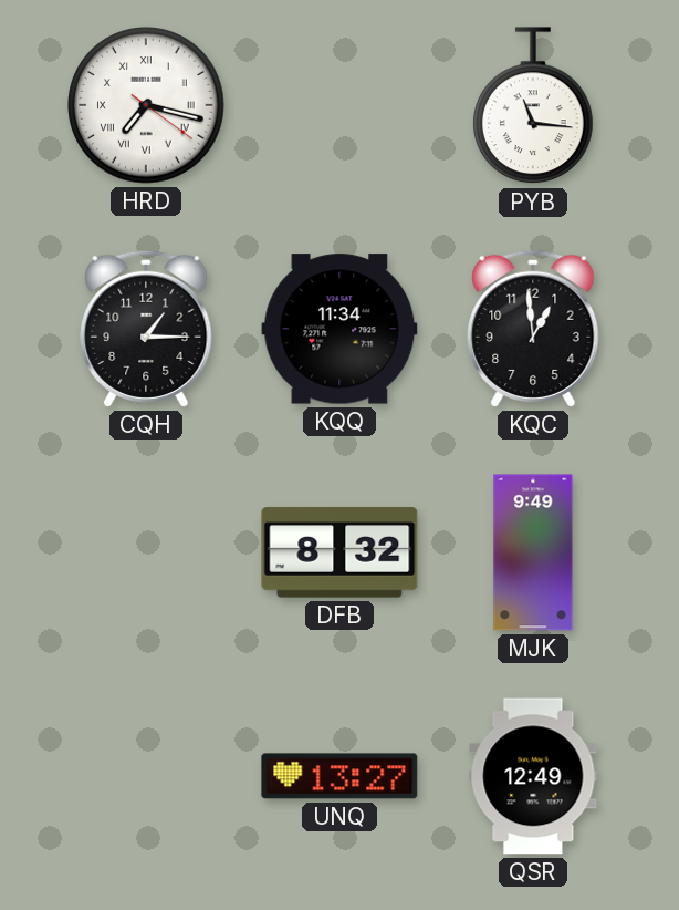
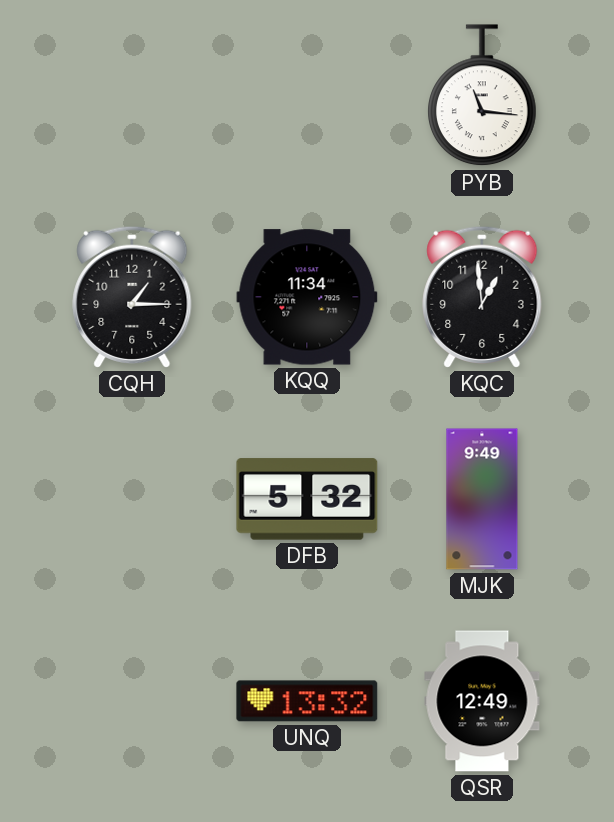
HRD: 7:17 -> none
DFB: 8:32 -> 5:32
UNQ: 13:27 -> 13:32
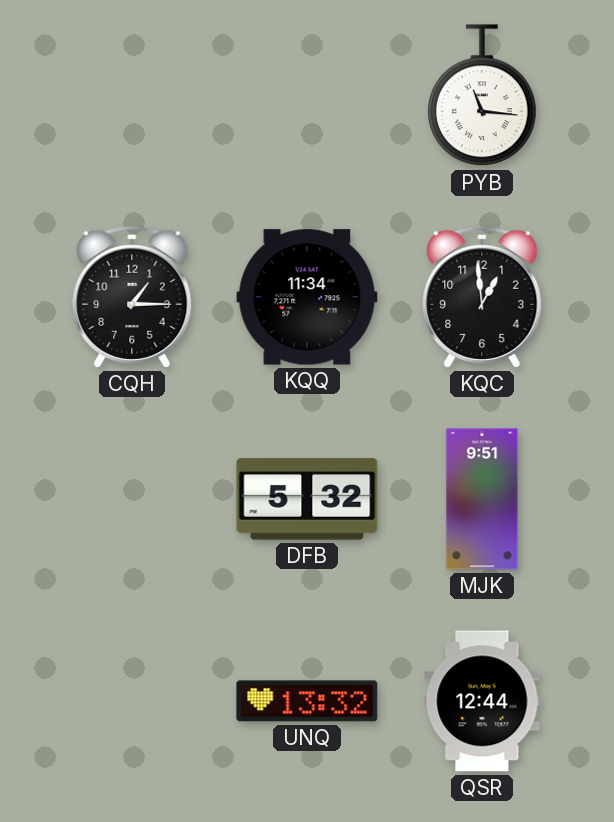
MJK: 9:49 -> 9:51
QSR: 12:49 -> 12:44
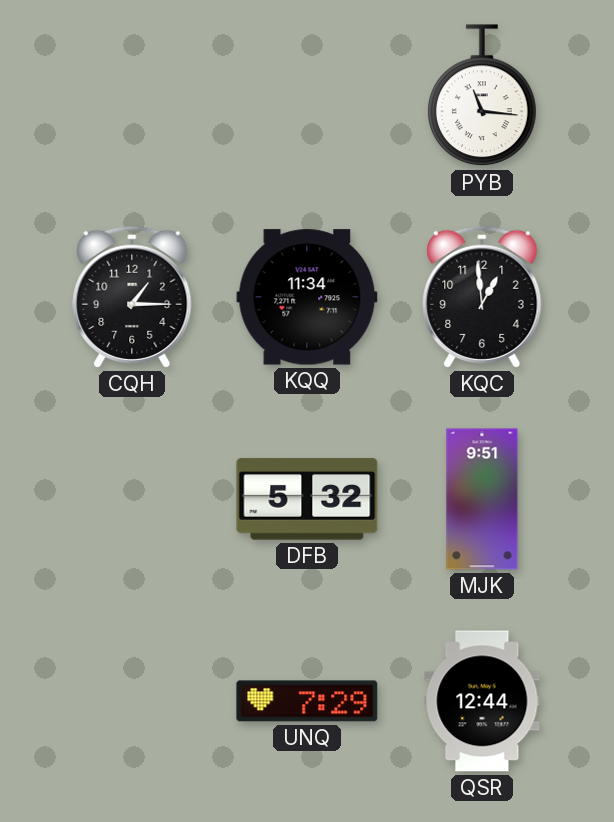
UNQ: 13:32 -> 7:29
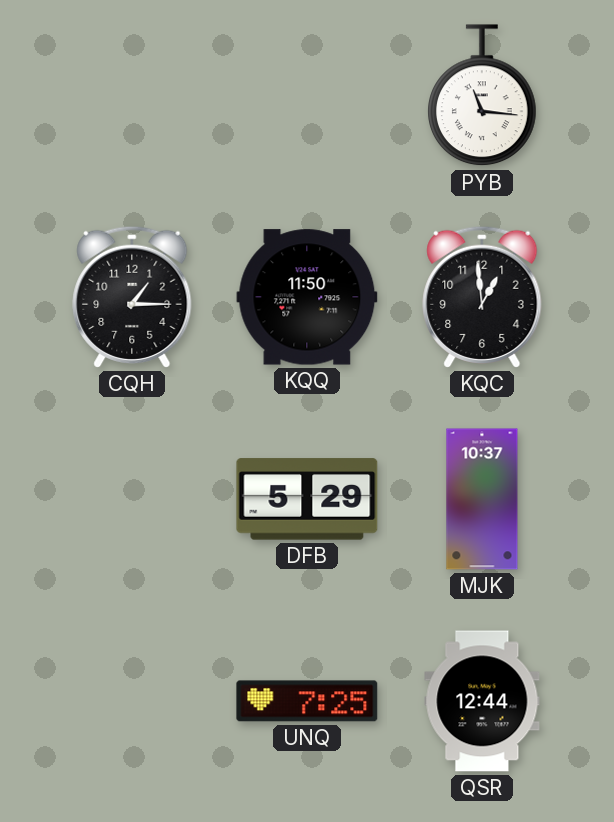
KQQ: 11:34 -> 11:50
DFB: 5:32 -> 5:29
MJK: 9:51 -> 10:37
UNQ: 7:29 -> 7:25
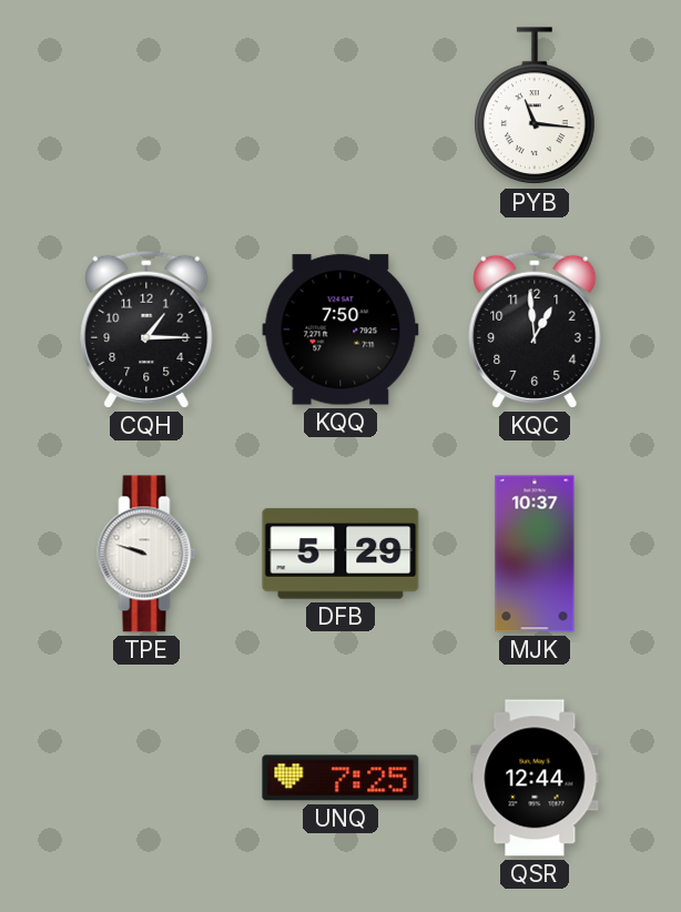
KQQ: 11:50 -> 7:50
TPE: none -> 9:48
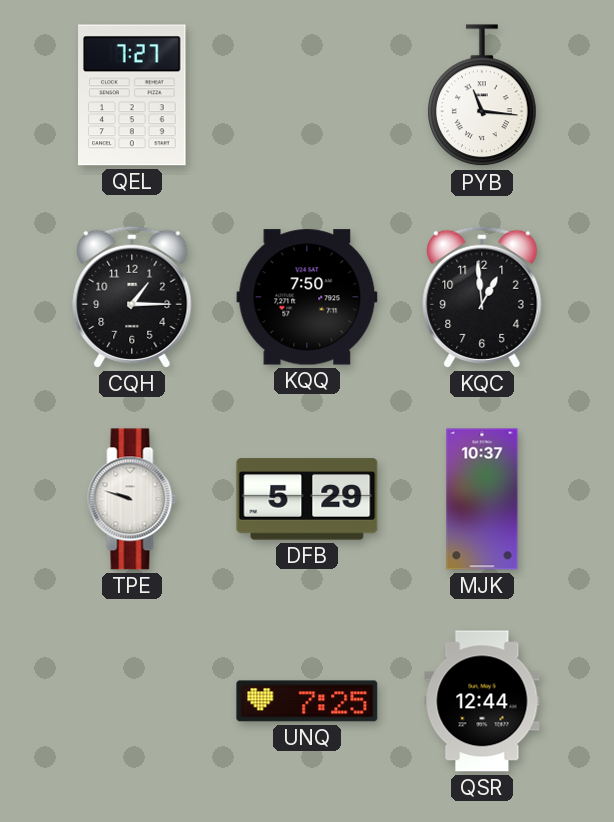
QEL: none -> 7:27
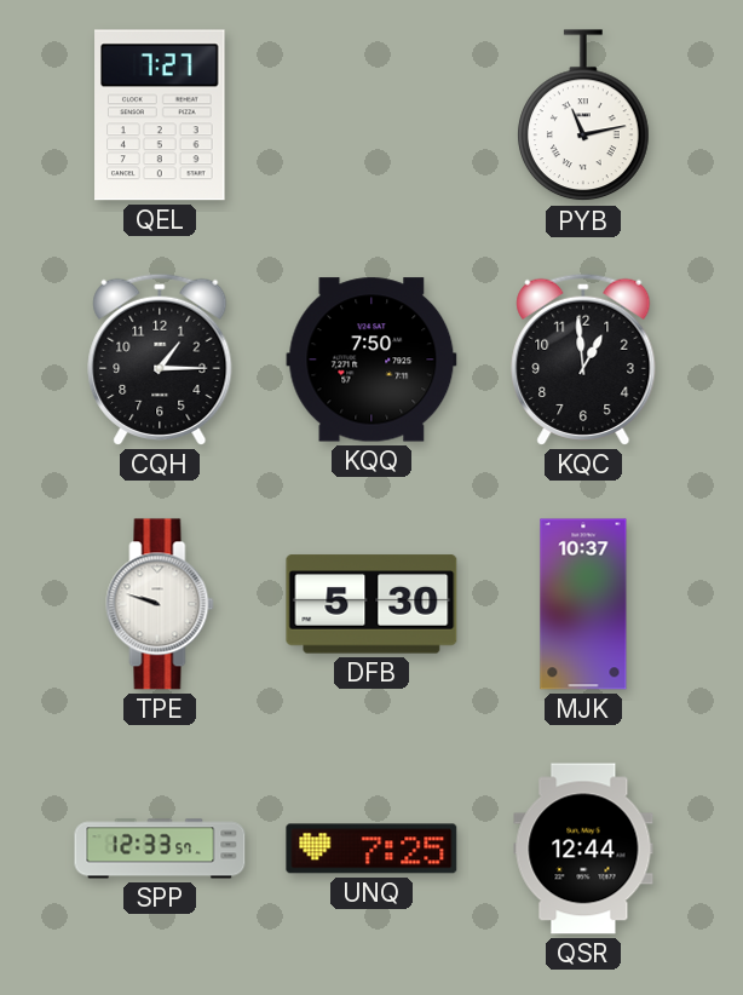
PYB: 11:16 -> 11:13
DFB: 5:29 -> 5:30
SPP: none -> 12:33
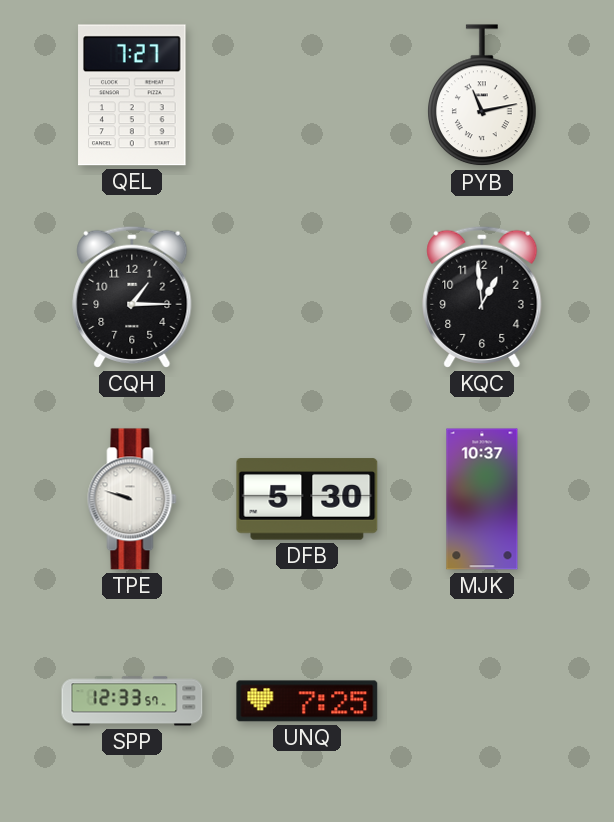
KQQ: 7:50 -> none
QSR: 12:44 -> none
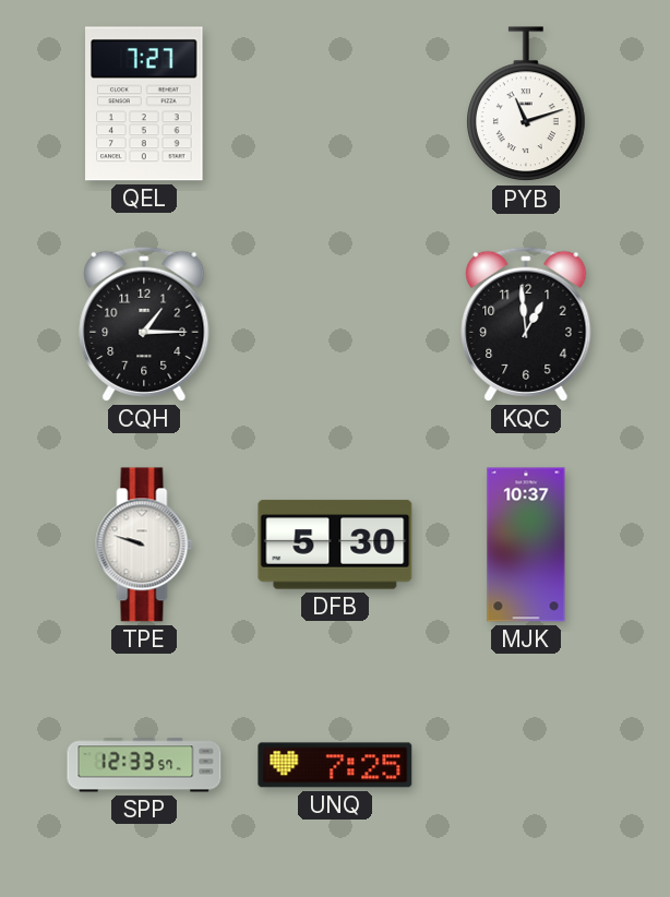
PYB: 11:13 -> 11:12
